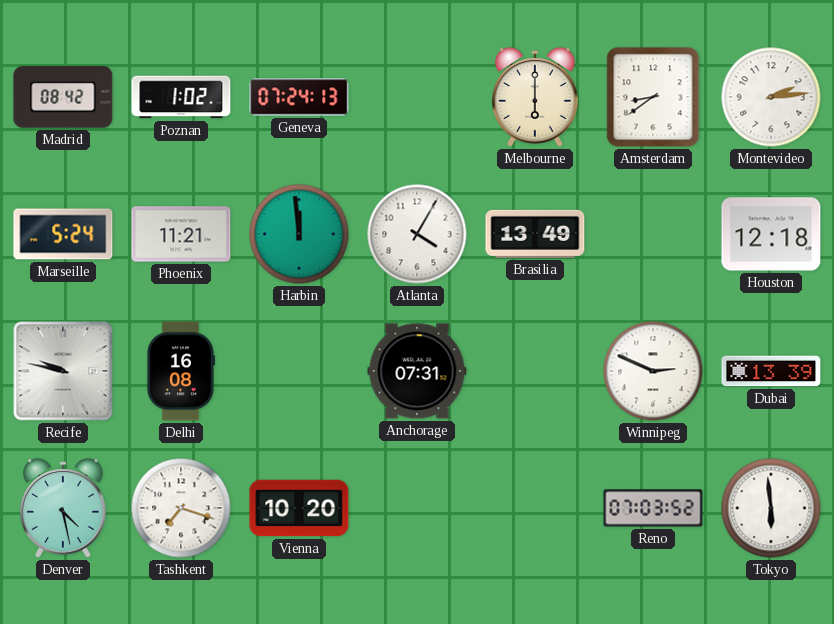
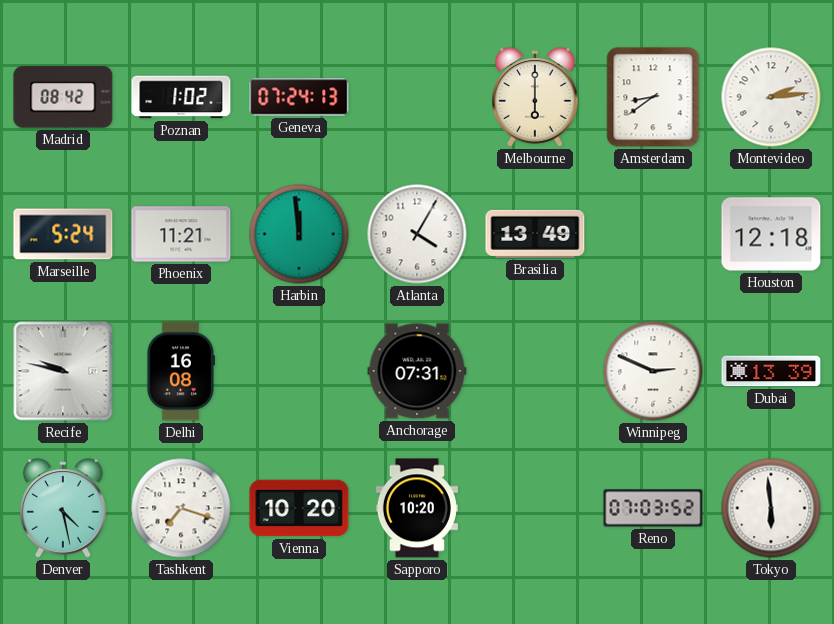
Sapporo: none -> 10:20
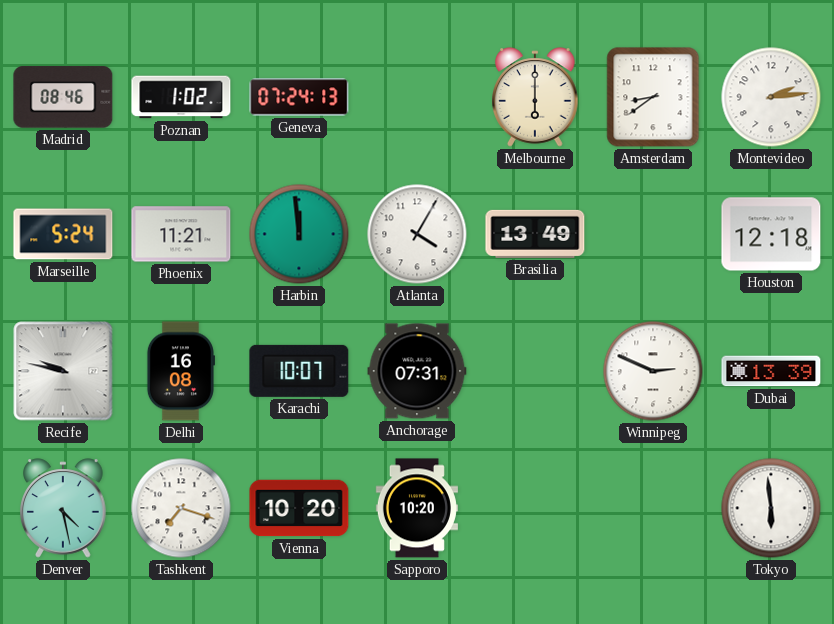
Madrid: 08:42 -> 08:46
Karachi: none -> 10:07
Reno: 07:03 -> none
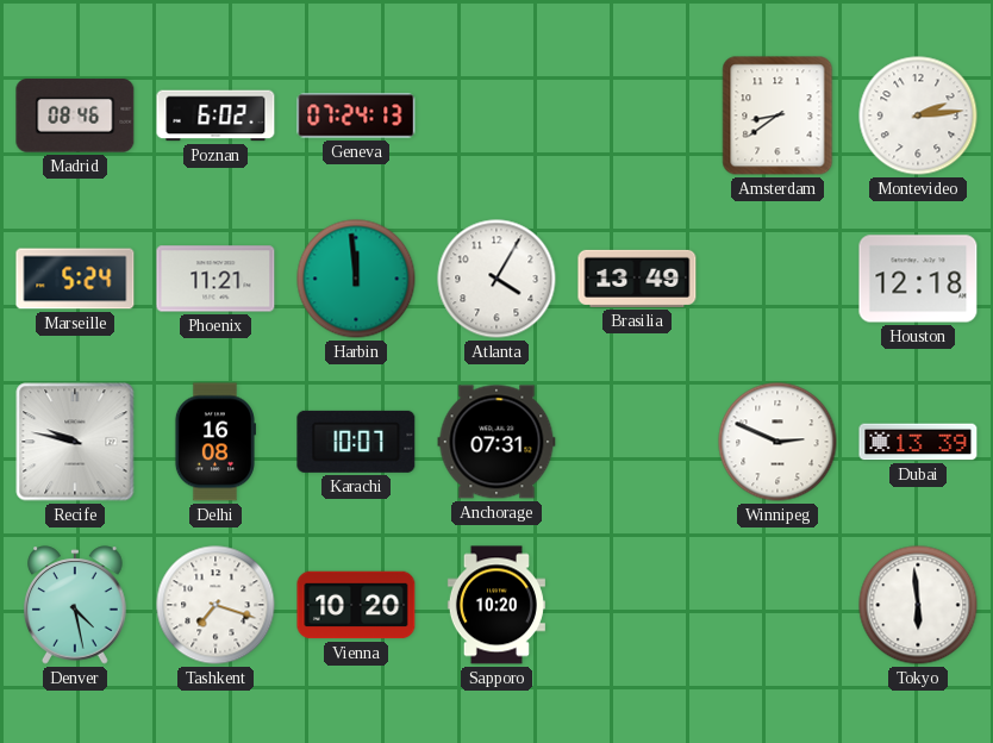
Poznan: 1:02 -> 6:02
Melbourne: 6:00 -> none
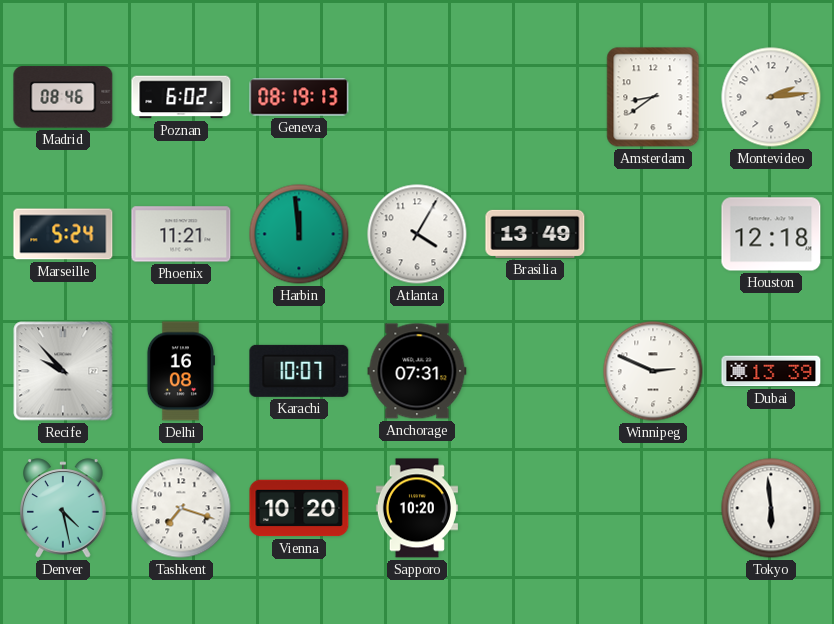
Geneva: 07:24 -> 08:19
Recife: 9:47 -> 9:53
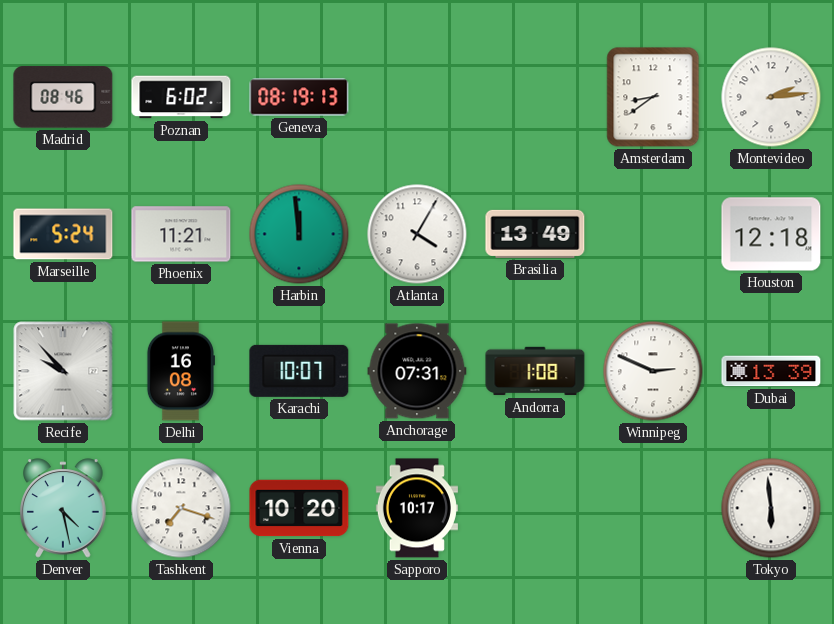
Andorra: none -> 1:08
Sapporo: 10:20 -> 10:17
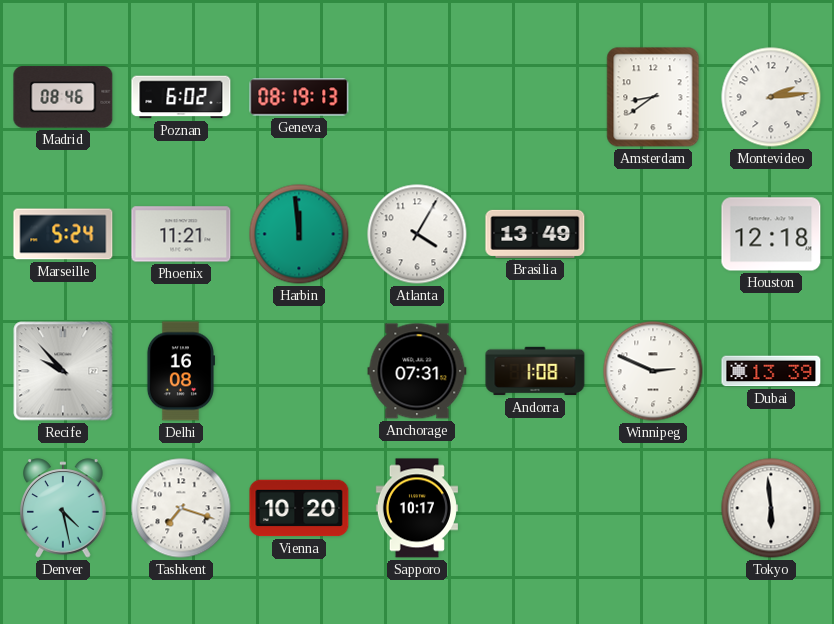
Karachi: 10:07 -> none
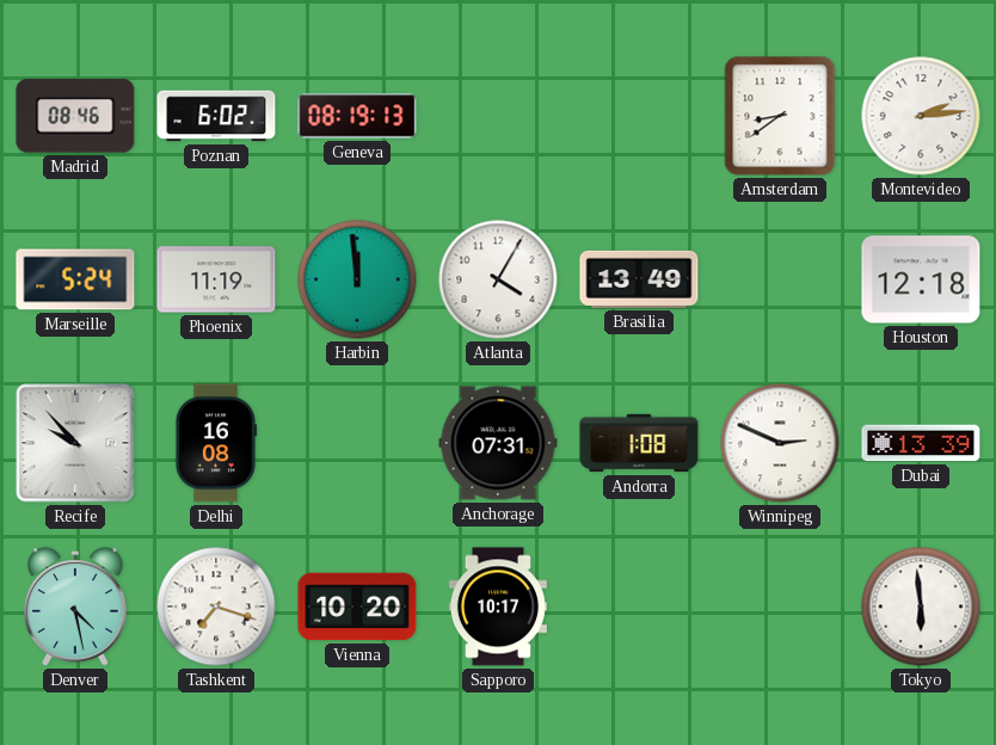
Phoenix: 11:21 -> 11:19
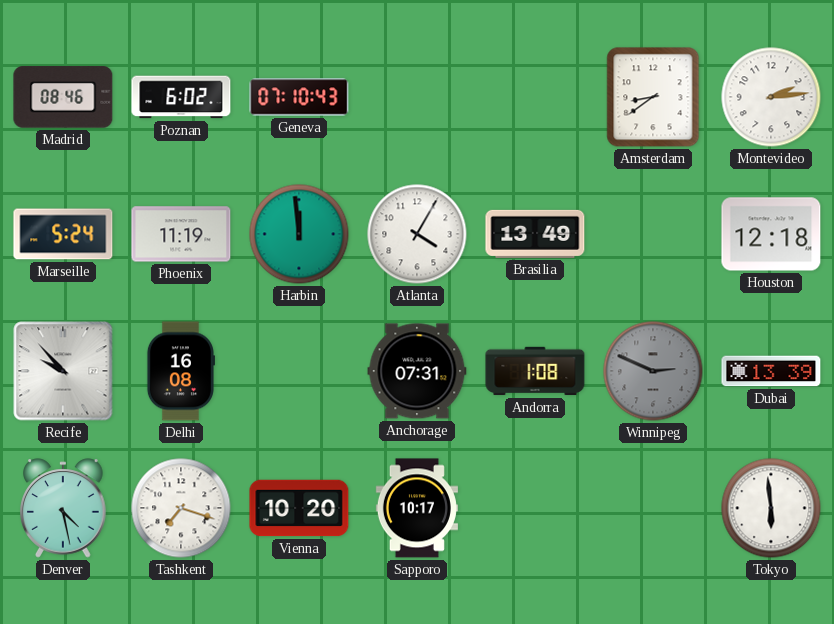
Geneva: 08:19 -> 07:10
Winnipeg dial: white -> grey
